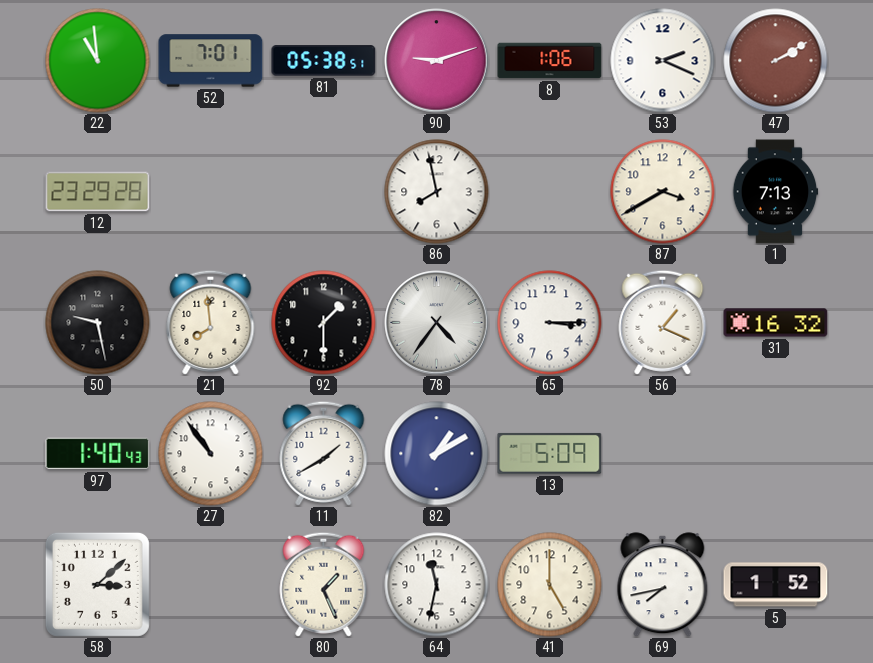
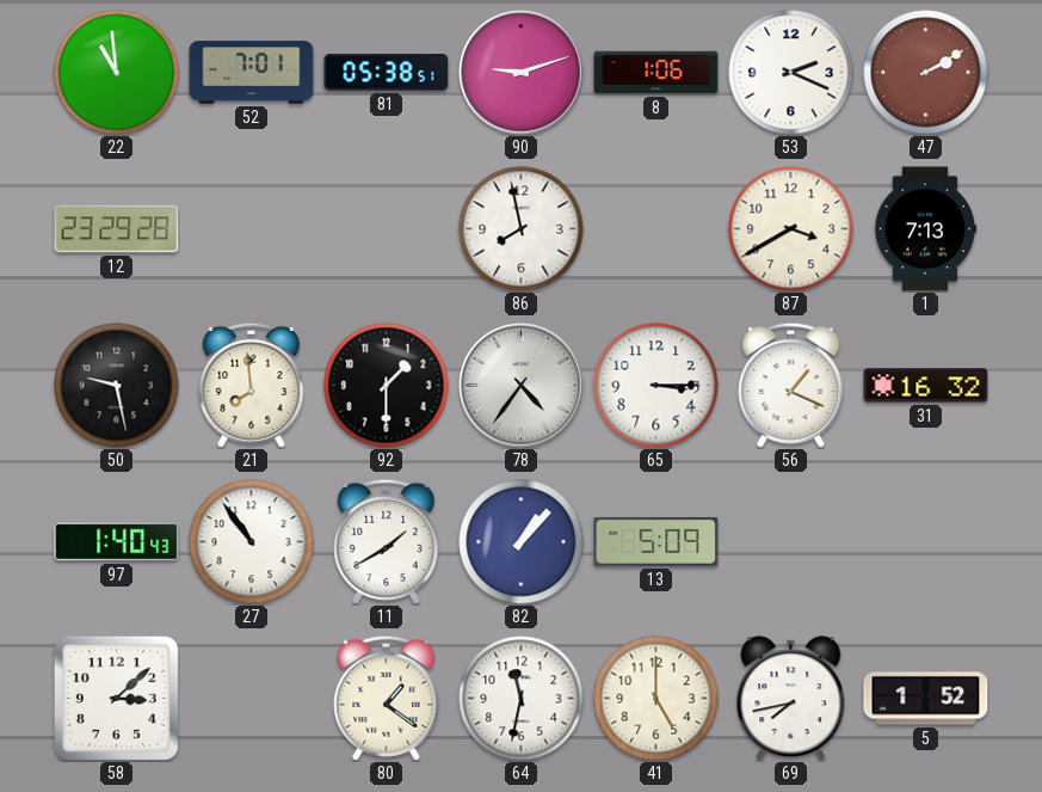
82: 1:10 -> 1:07
80: 1:26 -> 1:21
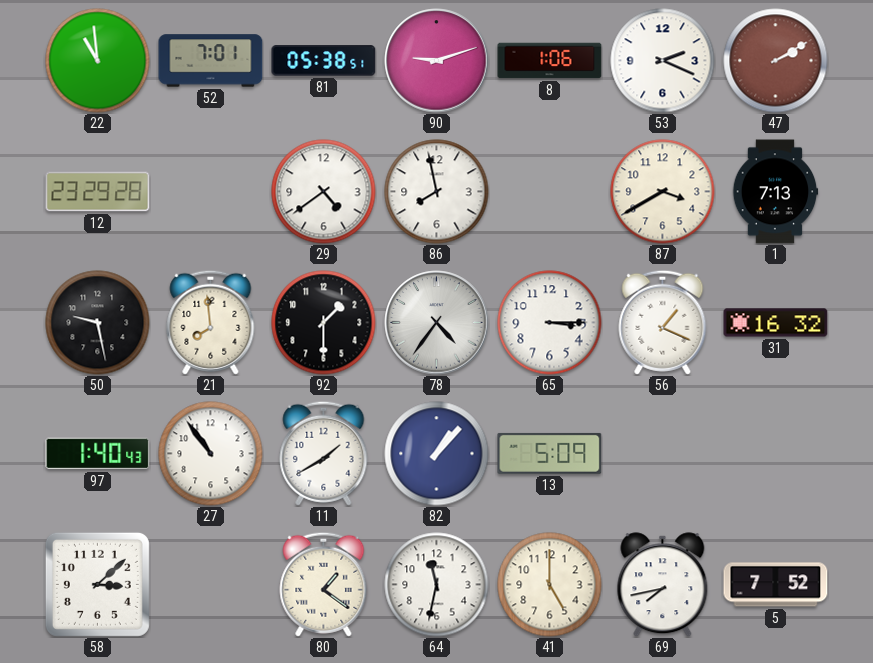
29: none -> 4:39
5: 1:52 -> 7:52
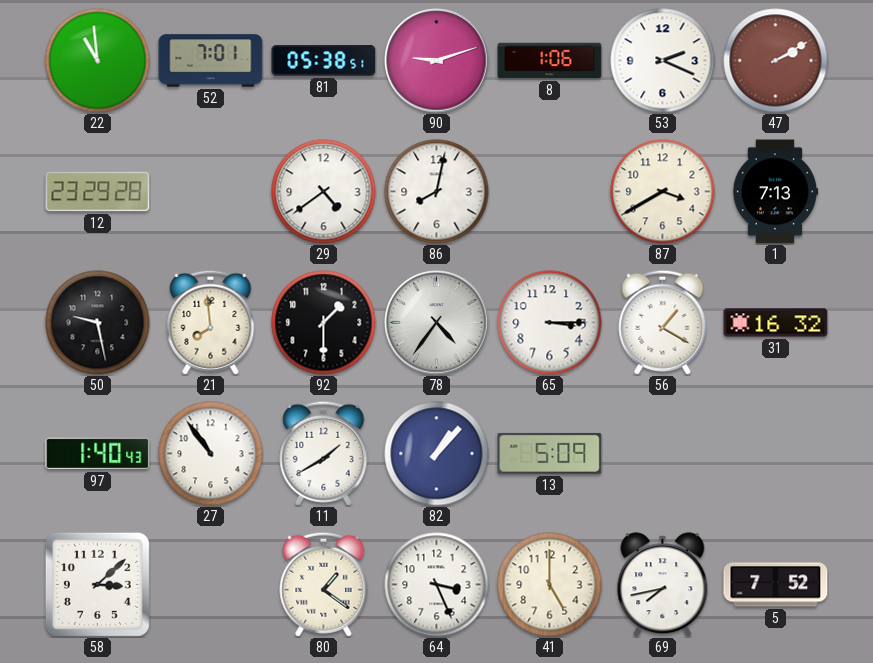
86: 7:58 -> 8:02
56: 1:19 -> 1:20
64: 11:32 -> 3:26
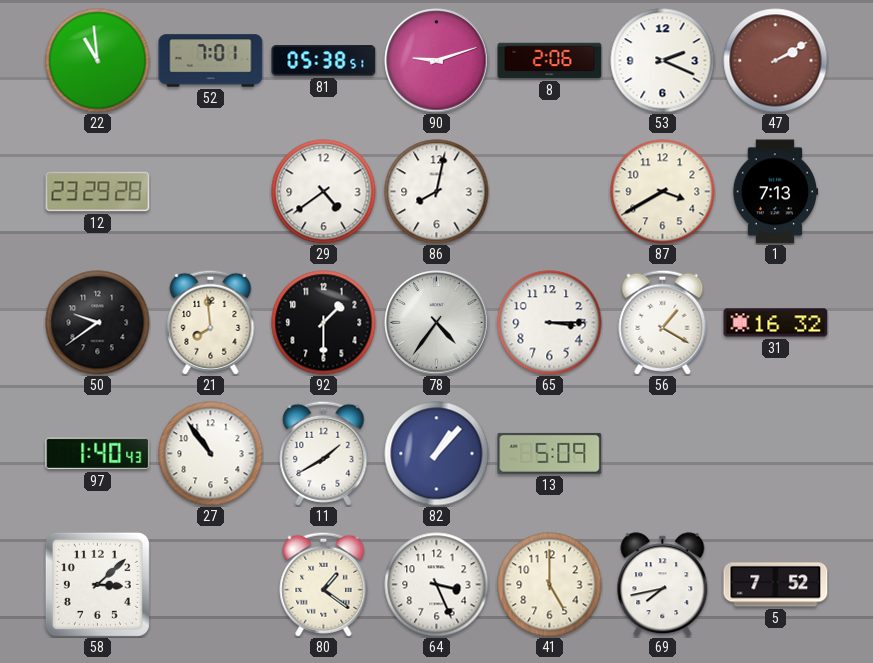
8: 1:06 -> 2:06
50: 9:28 -> 9:39
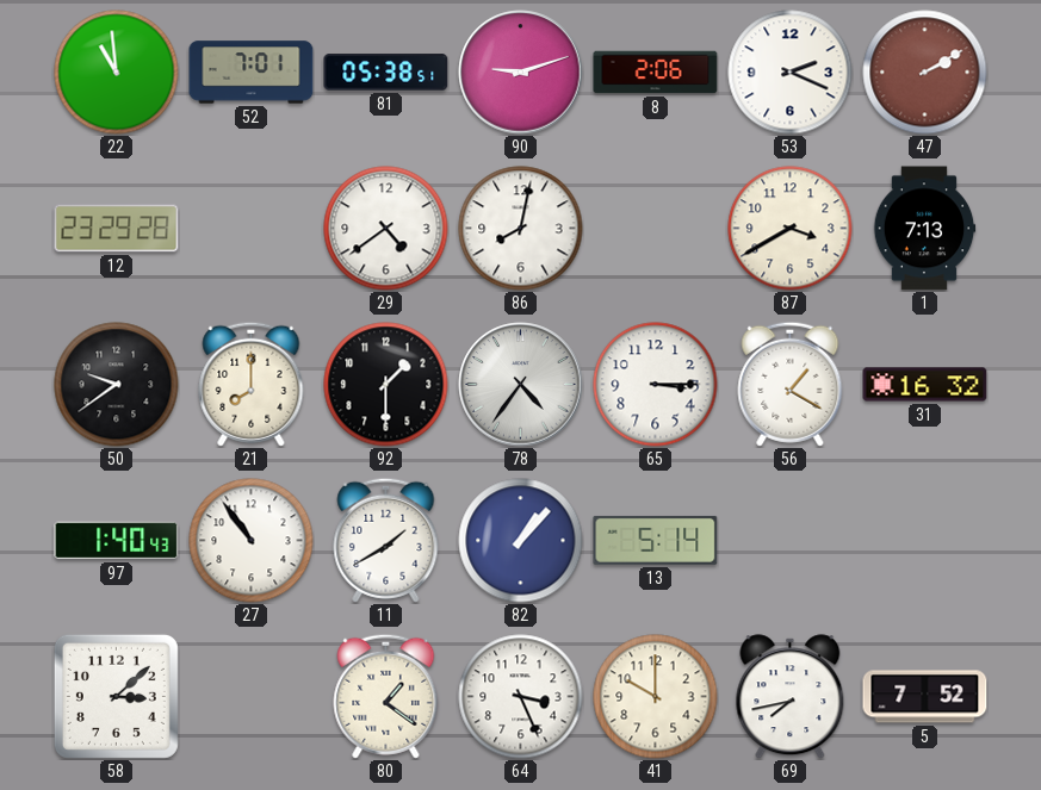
21: 7:59 -> 8:00
13: 5:09 -> 5:14
41: 5:00 -> 10:00
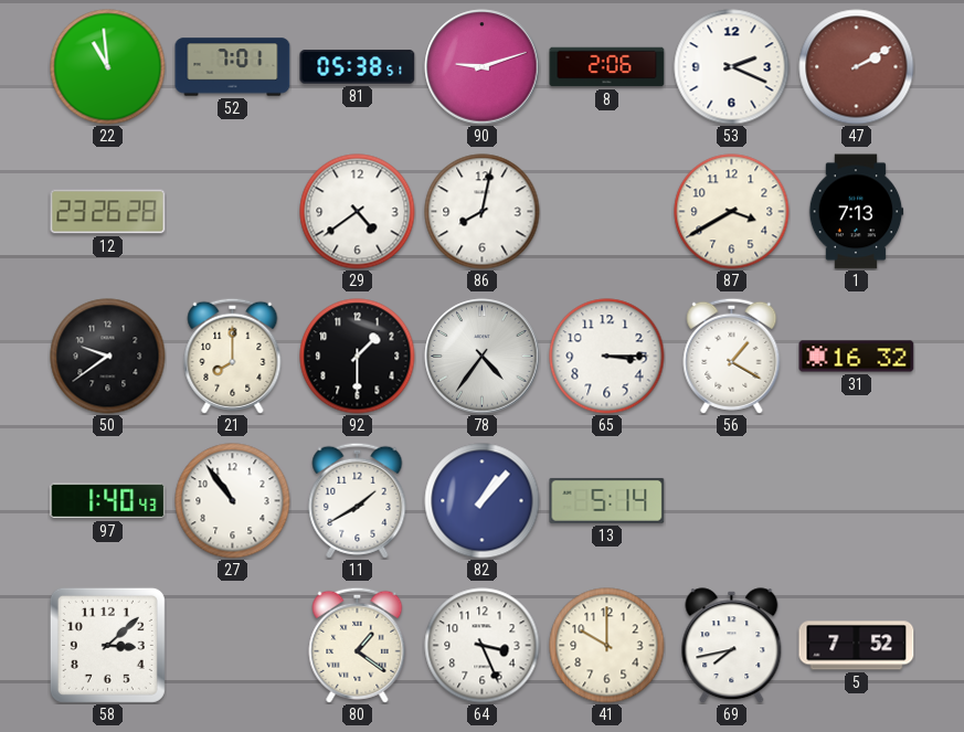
12: 23:29 -> 23:26
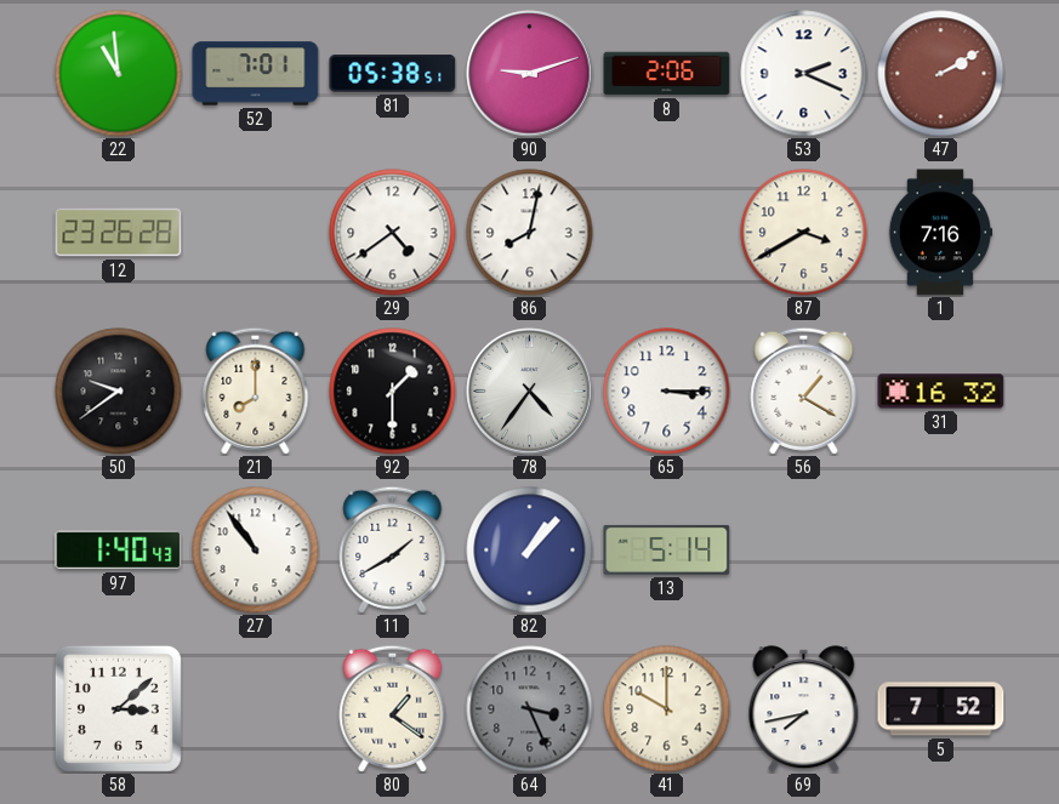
1: 7:13 -> 7:16
64 dial: white -> grey
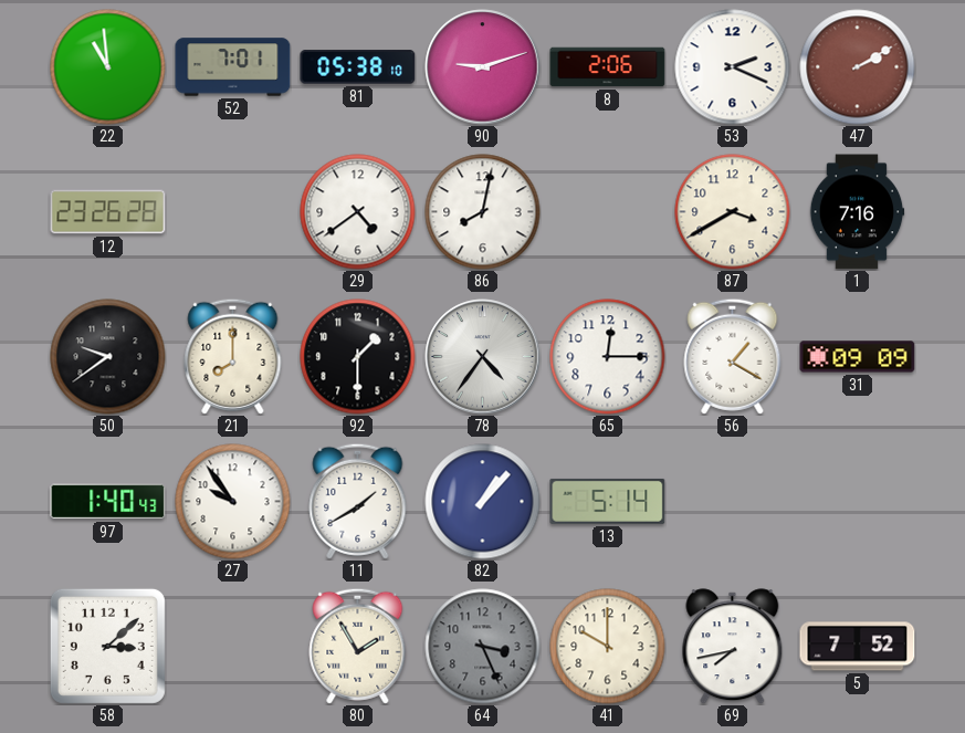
81: 05:38:51 -> 05:38:10
65: 3:15 -> 12:15
31: 16:32 -> 09:09
27: 10:54 -> 9:54
80: 1:21 -> 1:55
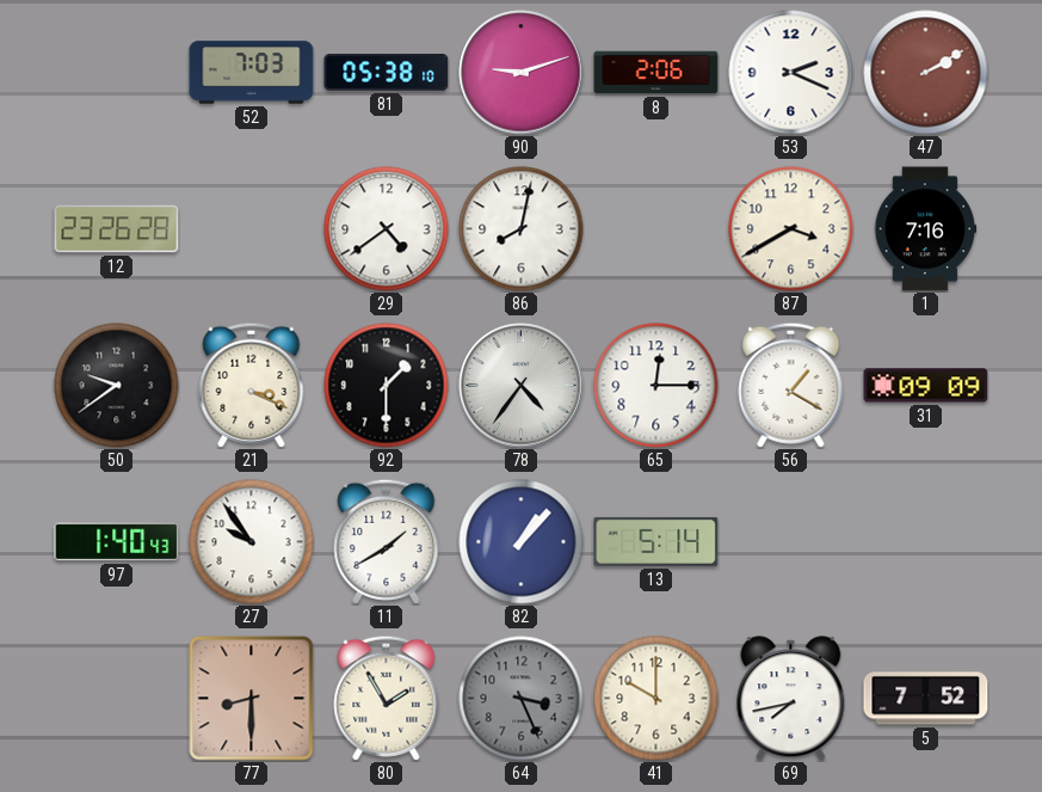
22: 10:59 -> none
52: 7:01 -> 7:03
21: 8:00 -> 3:19
58: 3:08 -> none
77: none -> 8:30
